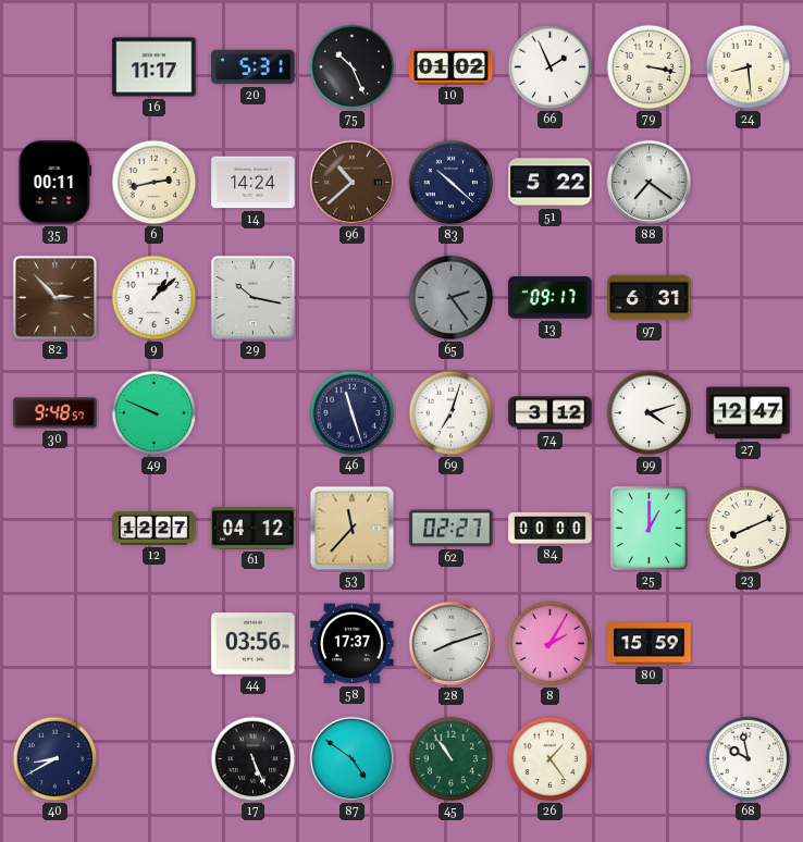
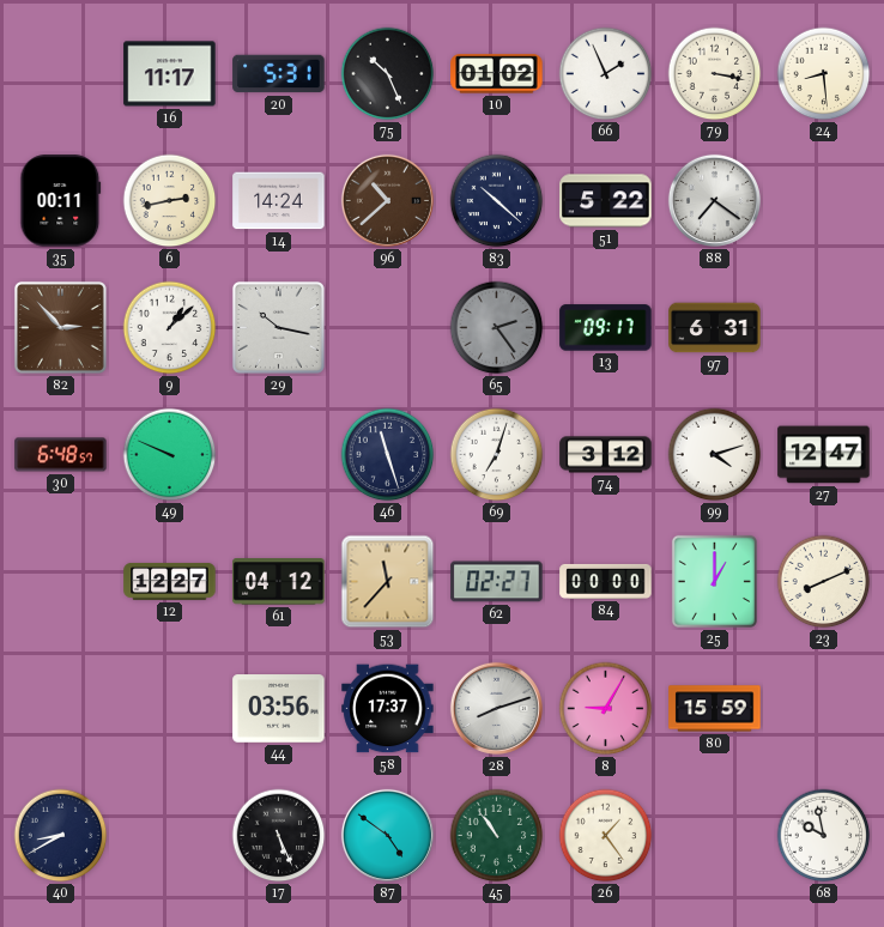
30: 9:48 -> 6:48
8: 2:05 -> 9:05
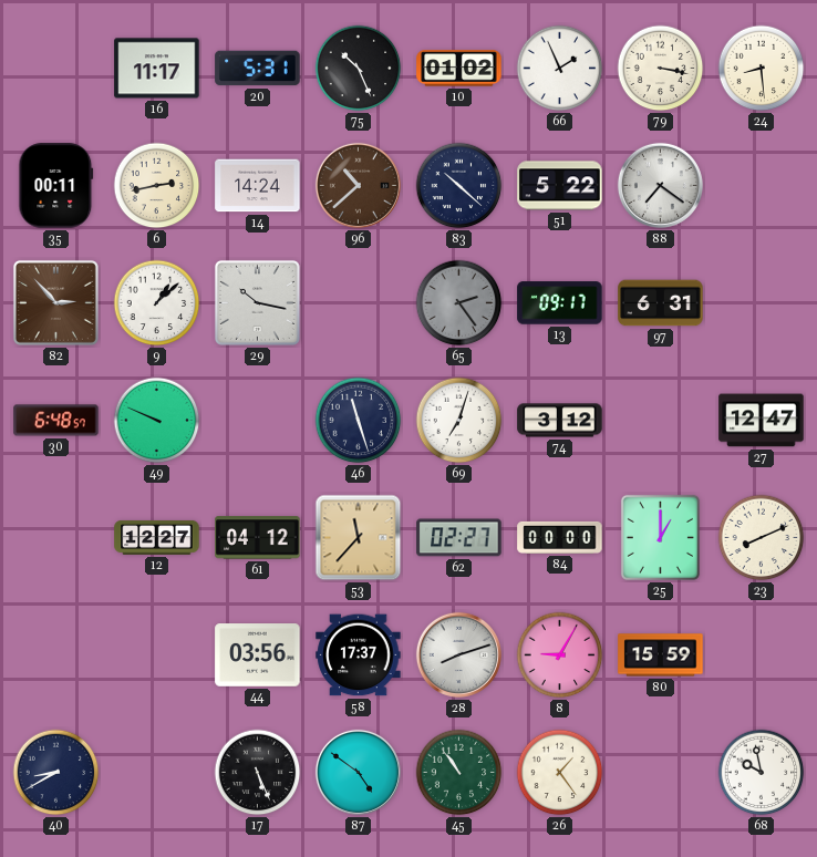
99: 4:12 -> none
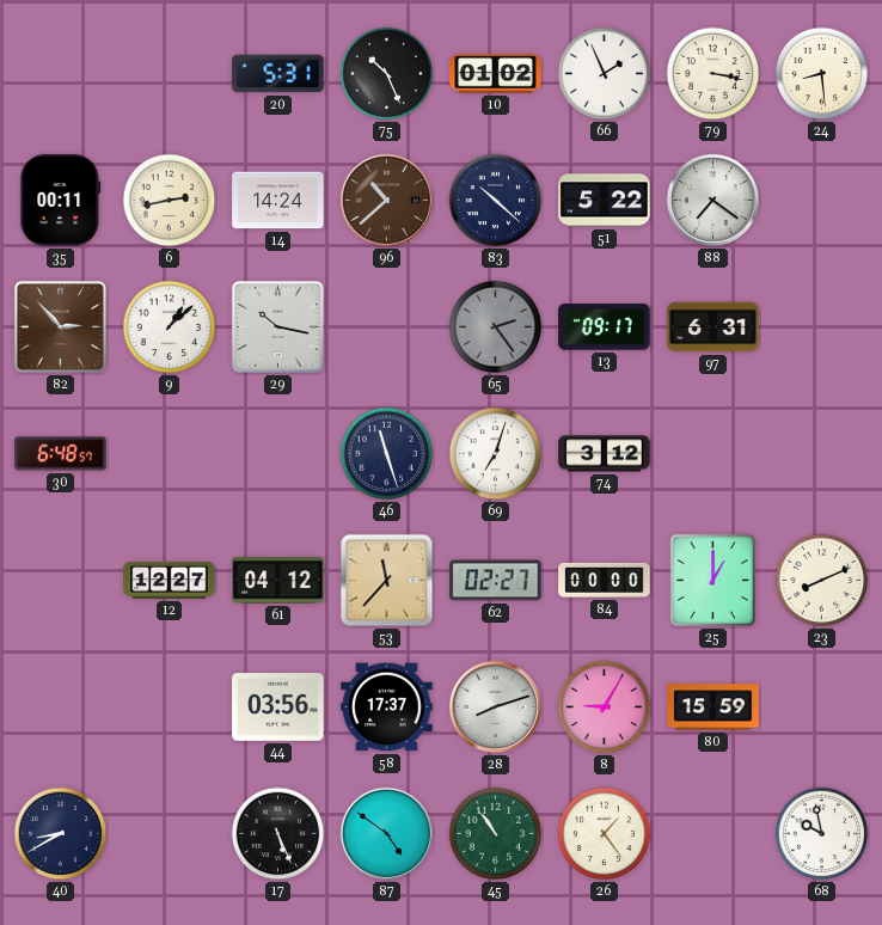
16: 11:17 -> none
49: 9:49 -> none
27: 12:47 -> none
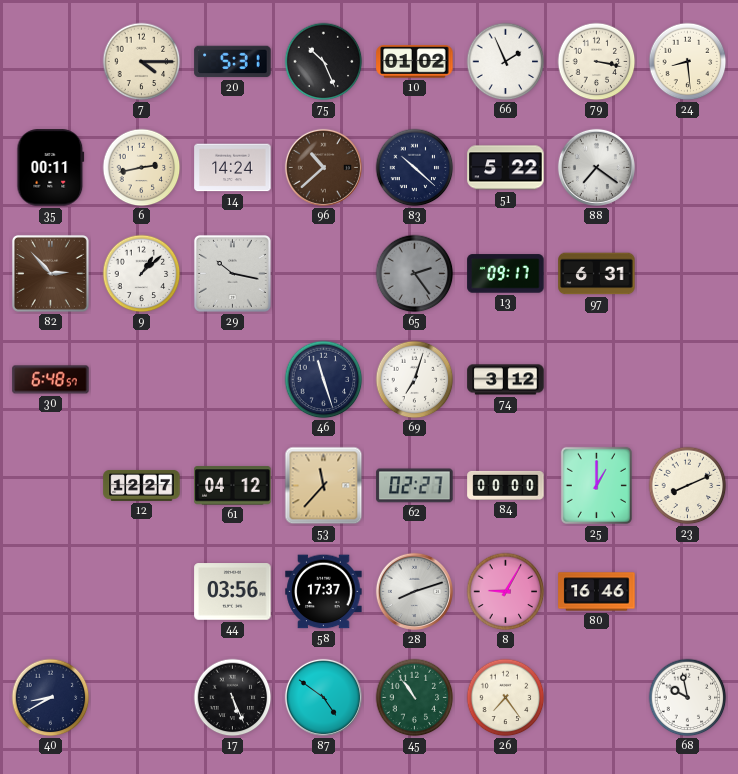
7: none -> 4:15
80: 15:59 -> 16:46
26: 1:24 -> 7:24
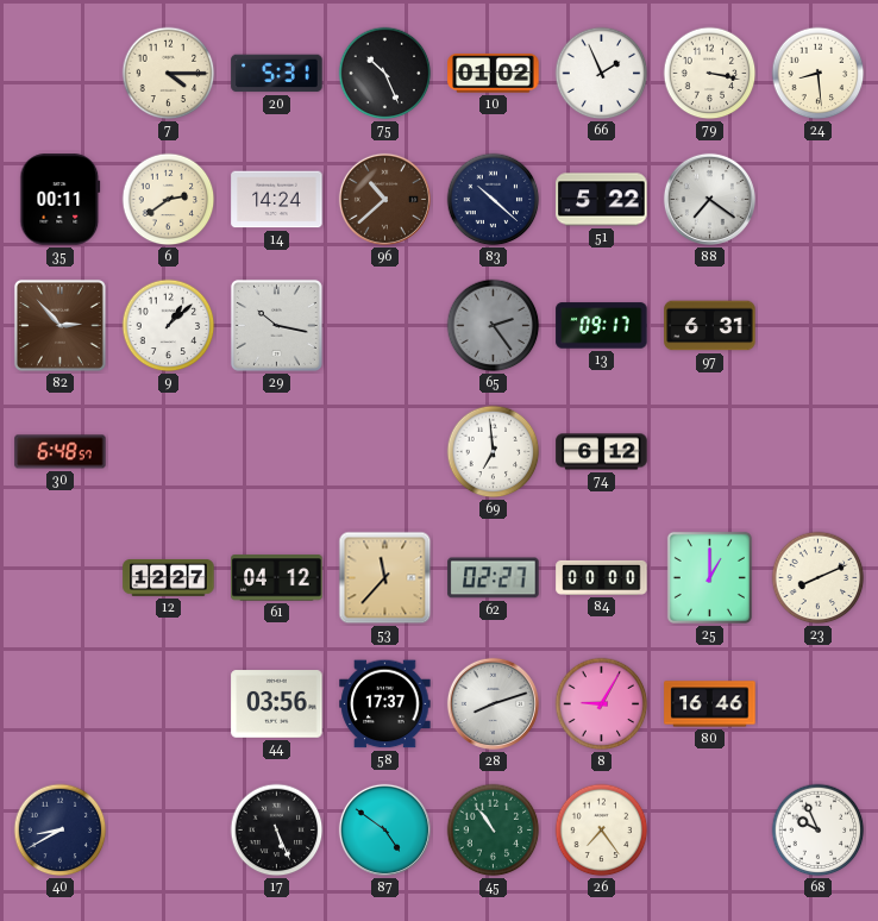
6: 2:43 -> 2:39
46: 11:27 -> none
69: 7:03 -> 6:59
74: 3:12 -> 6:12
68: 9:58 -> 9:56
